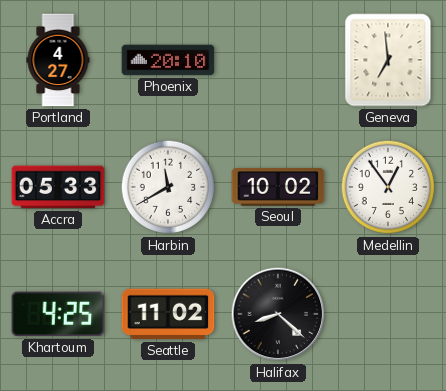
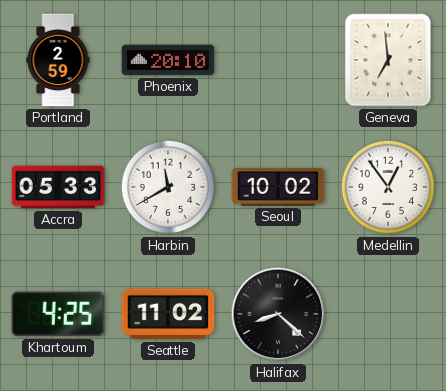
Portland: 4:27 -> 2:59
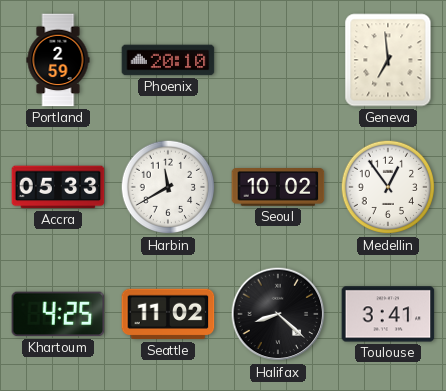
Toulouse: none -> 3:41
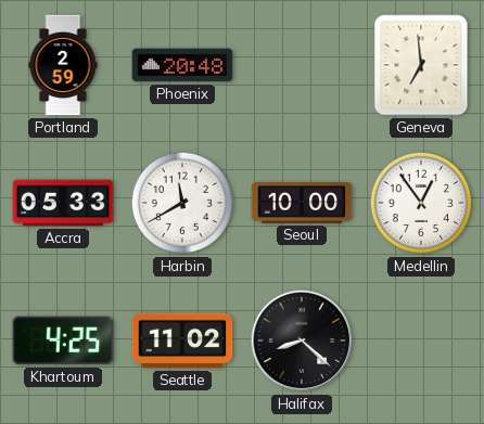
Phoenix: 20:10 -> 20:48
Seoul: 10:02 -> 10:00
Toulouse: 3:41 -> none
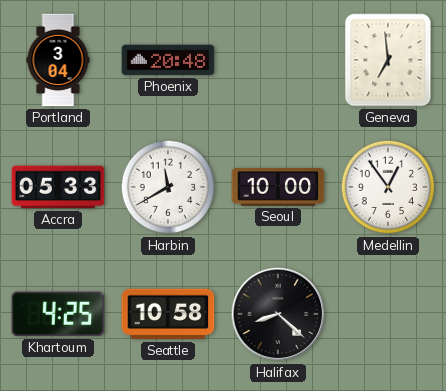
Portland: 2:59 -> 3:04
Seattle: 11:02 -> 10:58
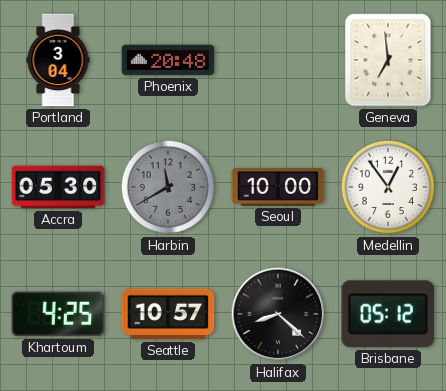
Accra: 05:33 -> 05:30
Harbin dial: white -> grey
Seattle: 10:58 -> 10:57
Brisbane: none -> 05:12
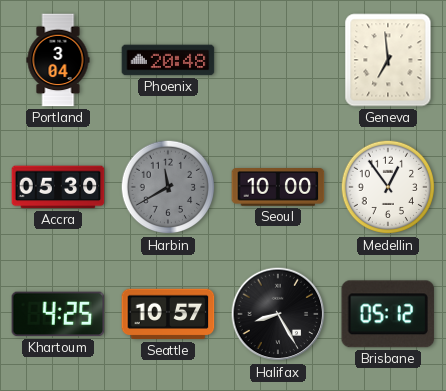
Halifax: 8:22 -> 8:25
